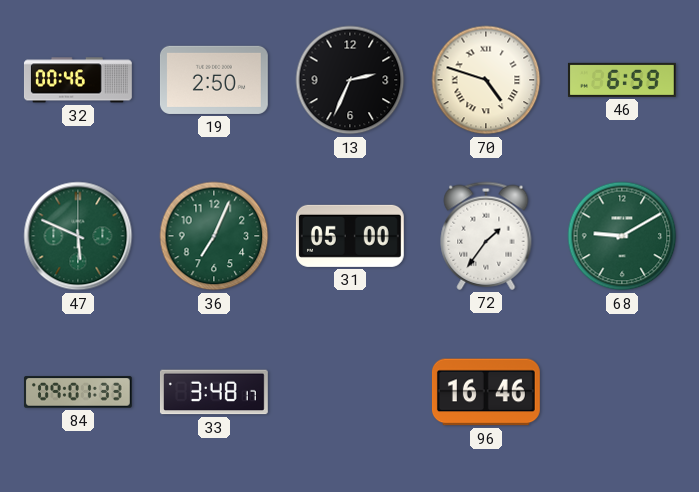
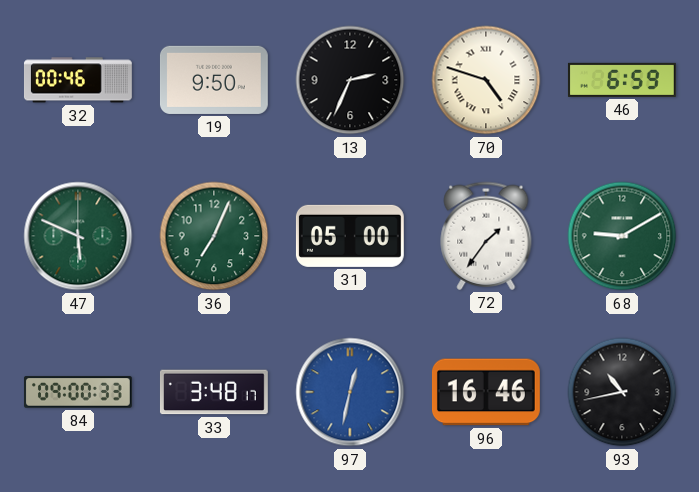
19: 2:50 -> 9:50
84: 09:01 -> 09:00
97: none -> 12:32
93: none -> 10:43
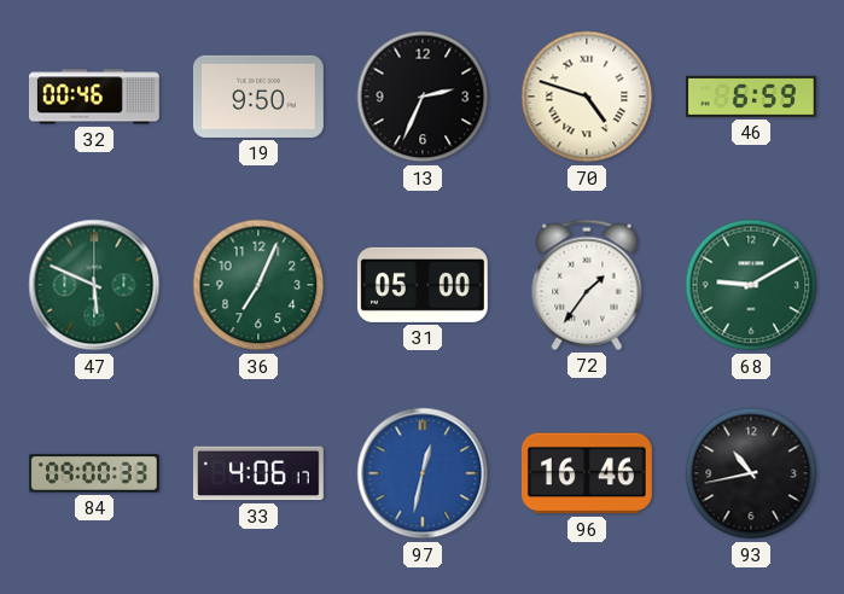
33: 3:48 -> 4:06
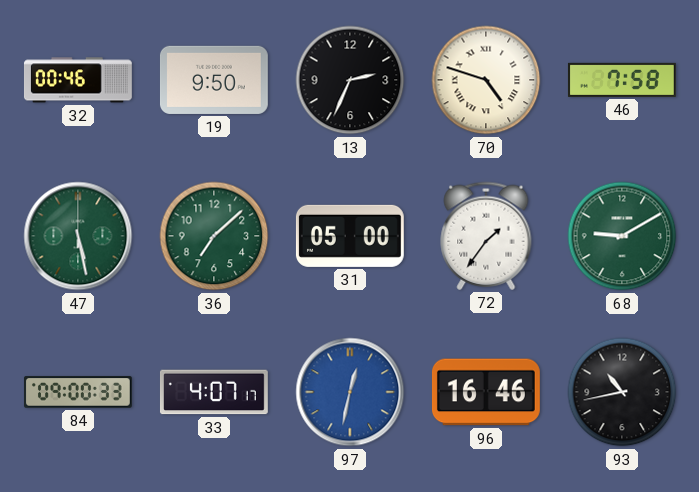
46: 6:59 -> 7:58
47: 5:49 -> 5:28
36: 7:04 -> 7:08
33: 4:06 -> 4:07
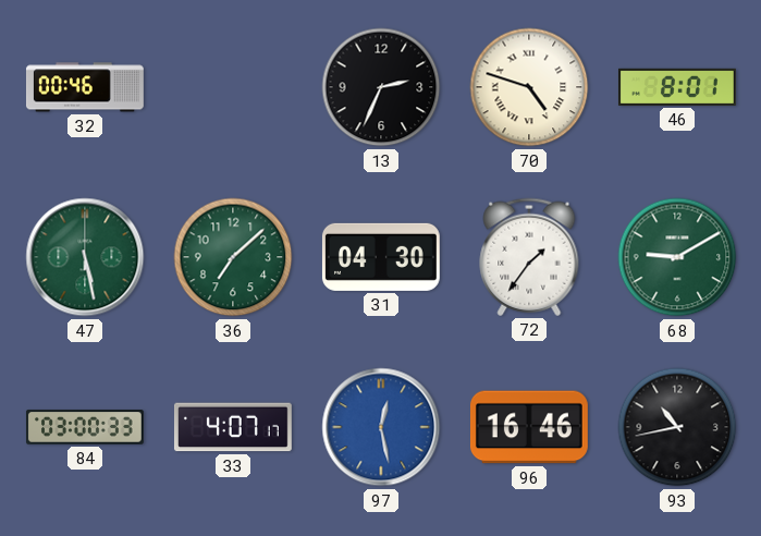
19: 9:50 -> none
46: 7:58 -> 8:01
31: 05:00 -> 04:30
84: 09:00 -> 03:00
97: 12:32 -> 12:28
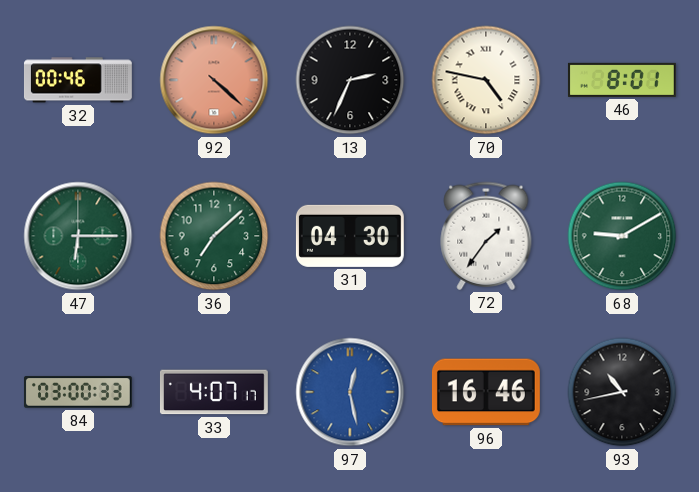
92: none -> 4:22
70: 4:48 -> 4:47
47: 5:28 -> 6:15
